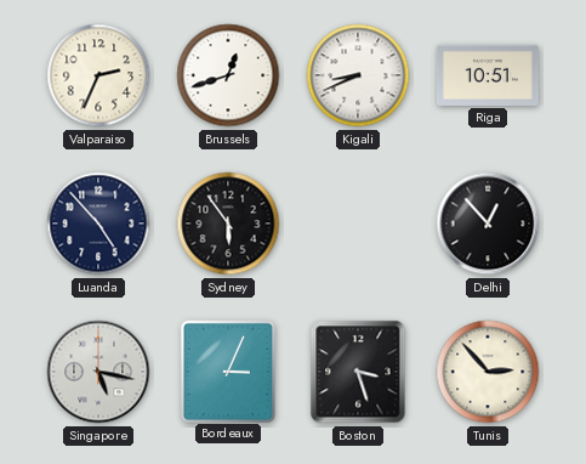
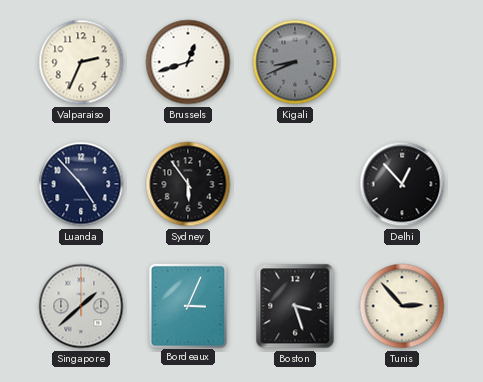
Kigali dial: white -> grey
Riga: 10:51 -> none
Singapore: 5:17 -> 1:38
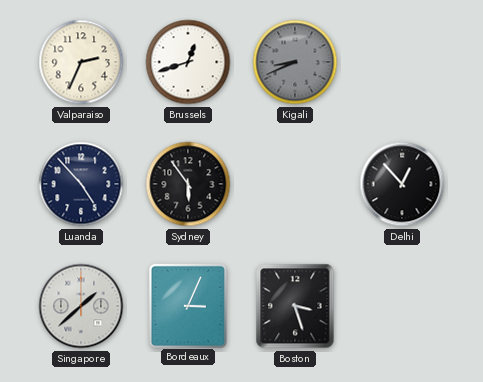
Tunis: 2:53 -> none
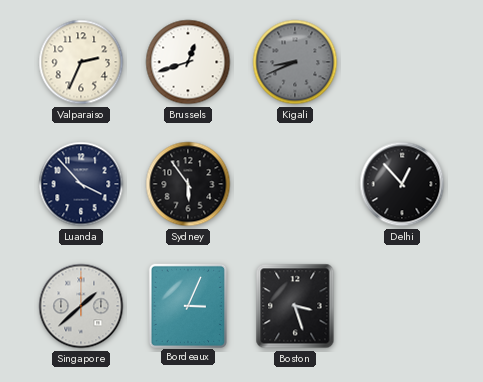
Luanda: 4:53 -> 3:53
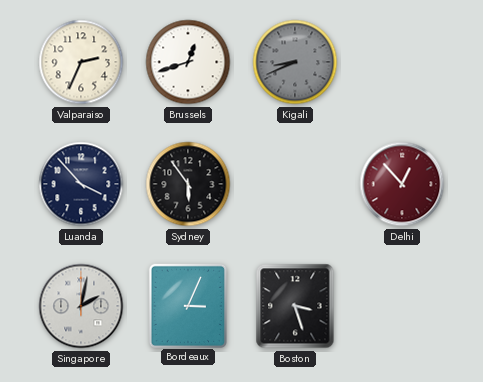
Delhi dial: black -> burgundy
Singapore: 1:38 -> 2:02
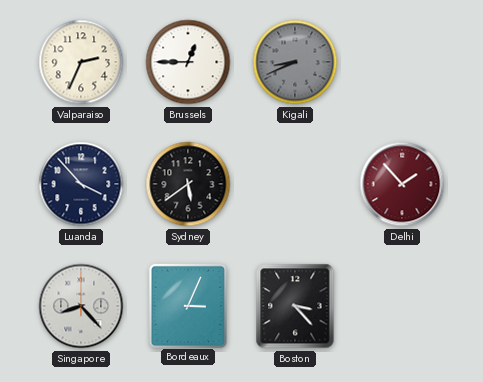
Brussels: 12:42 -> 12:45
Sydney: 5:54 -> 5:39
Delhi: 12:53 -> 1:53
Singapore: 2:02 -> 8:23
Boston: 3:27 -> 3:23
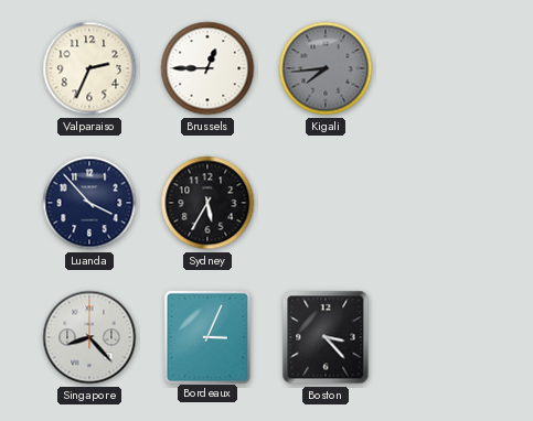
Kigali: 8:41 -> 7:44
Sydney: 5:39 -> 5:35
Delhi: 1:53 -> none
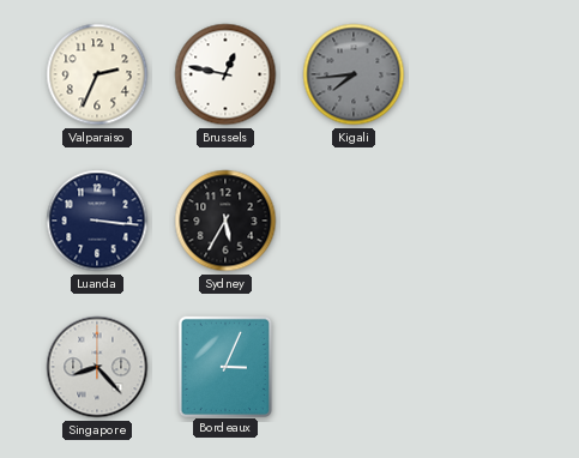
Brussels: 12:45 -> 12:47
Luanda: 3:53 -> 3:16
Boston: 3:23 -> none
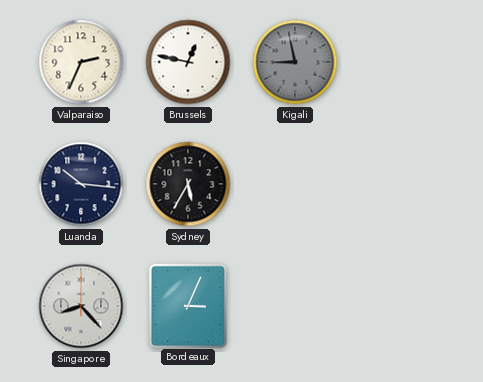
Kigali: 7:44 -> 8:58
Luanda: 3:16 -> 10:16
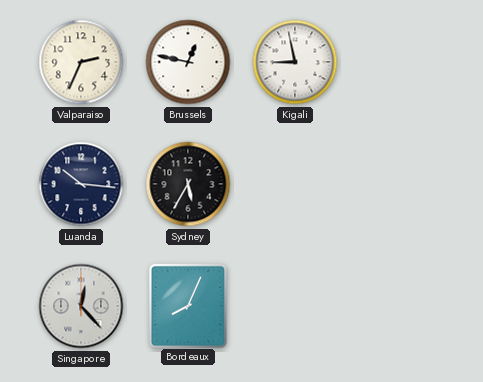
Kigali dial: grey -> white
Singapore: 8:23 -> 12:23
Bordeaux: 3:04 -> 8:04
